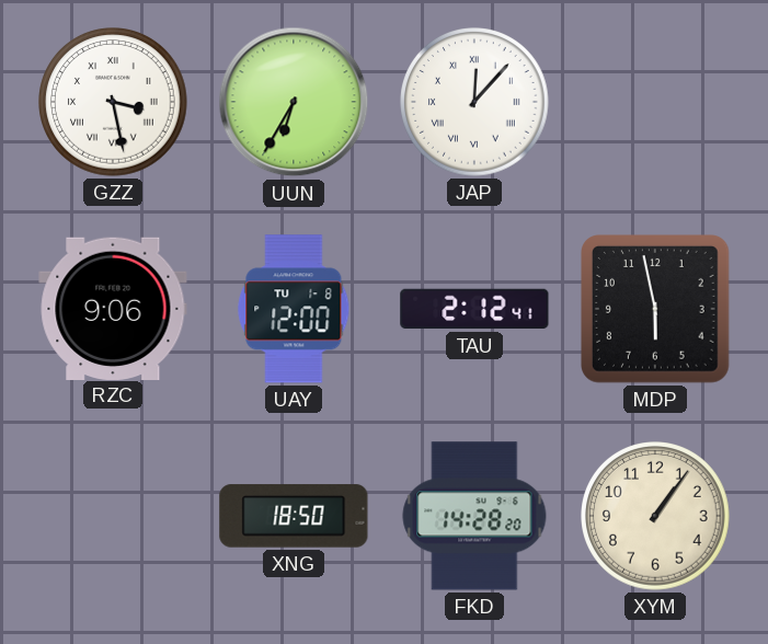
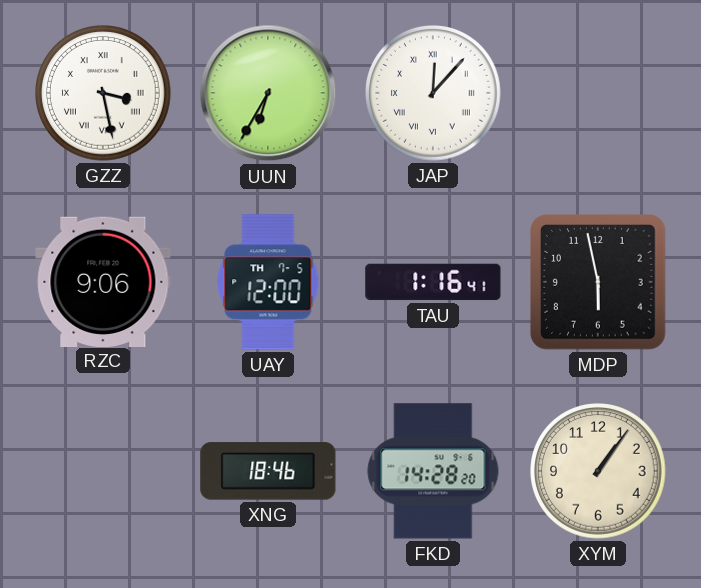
UAY date: TU 1-8 -> TH 7-5
TAU: 2:12 -> 1:16
XNG: 18:50 -> 18:46
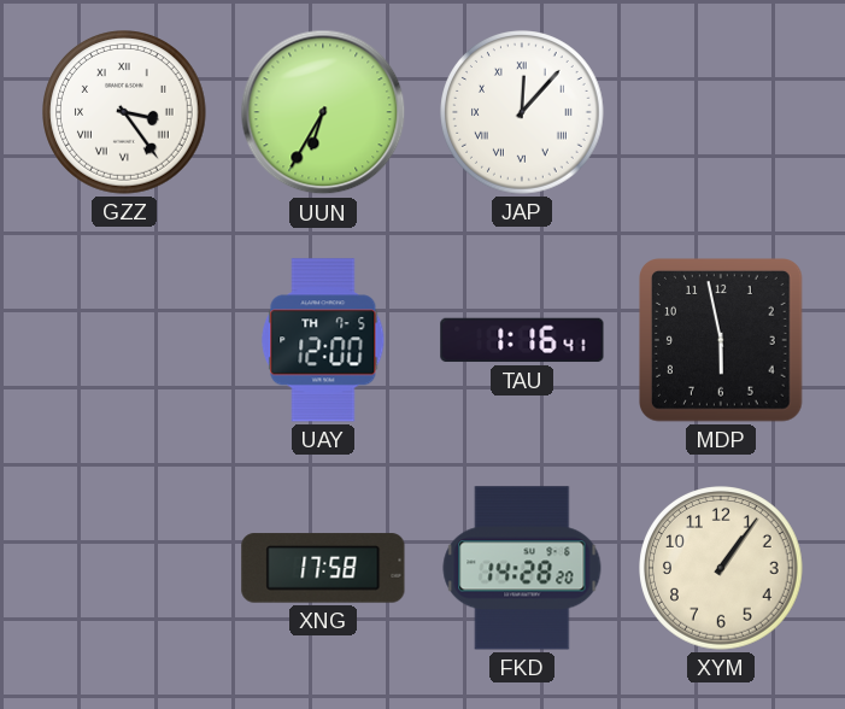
GZZ: 3:28 -> 3:24
RZC: 9:06 -> none
XNG: 18:46 -> 17:58
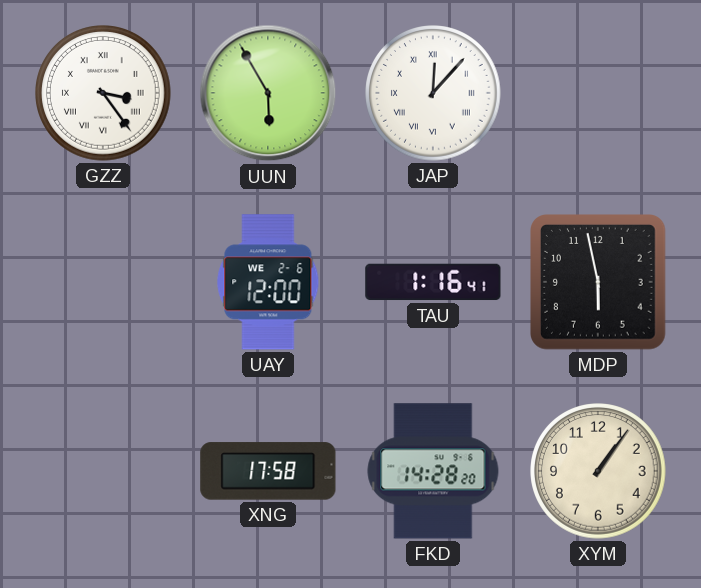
UUN: 6:35 -> 5:55
UAY date: TH 7-5 -> WE 2-6
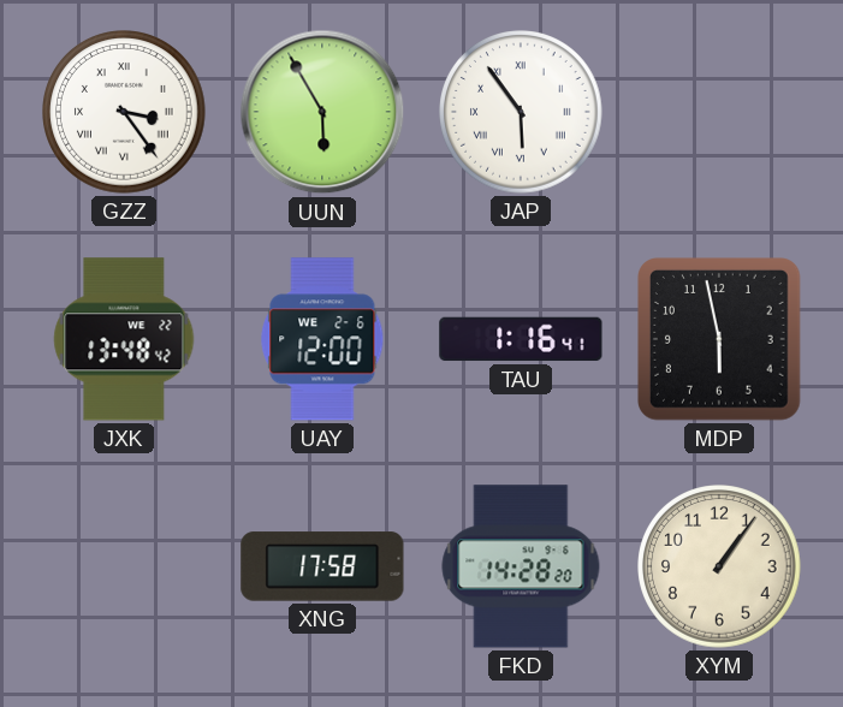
JAP: 12:07 -> 5:54
JXK: none -> 13:48
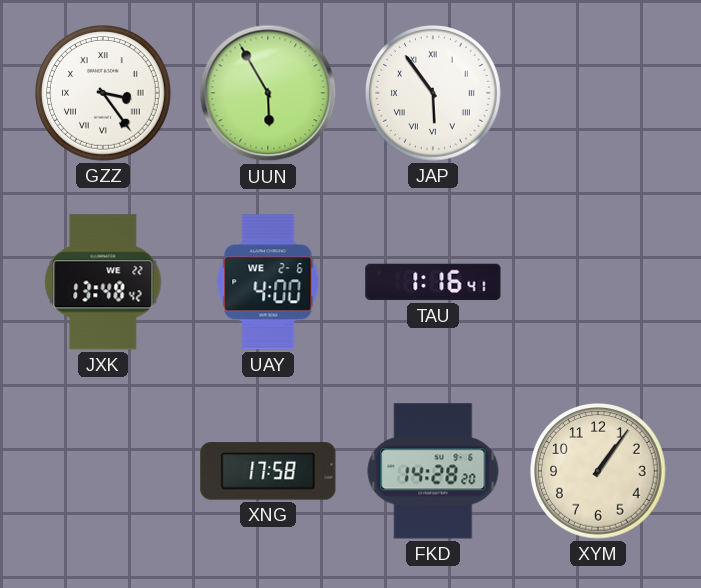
UAY: 12:00 -> 4:00
MDP: 5:58 -> none
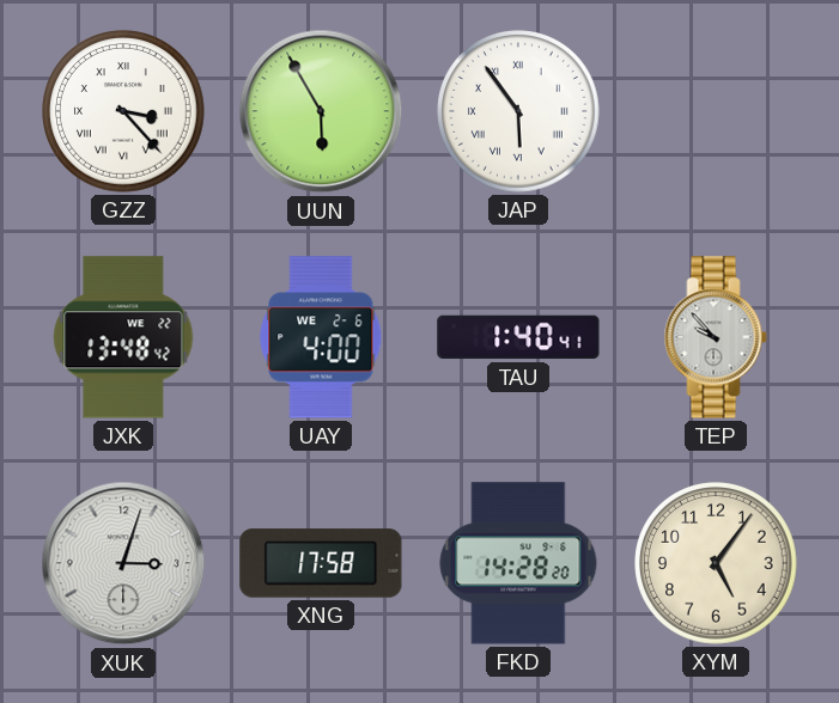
GZZ: 3:24 -> 3:23
TAU: 1:16 -> 1:40
TEP: none -> 9:53
XUK: none -> 3:03
XYM: 1:06 -> 5:06
